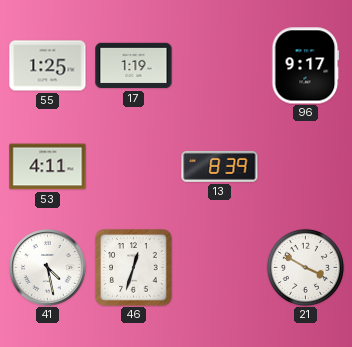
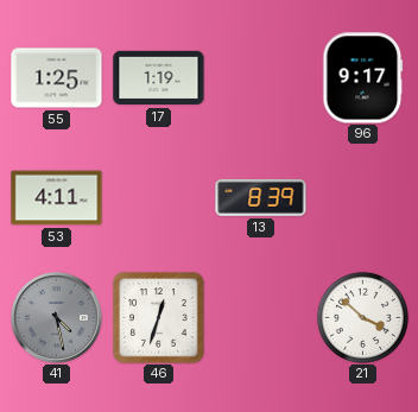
41 dial: white -> grey
21: 3:50 -> 3:52
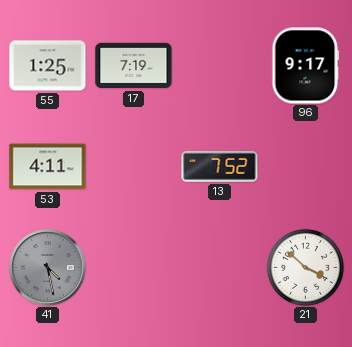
17: 1:19 -> 7:19
13: 8:39 -> 7:52
46: 12:33 -> none
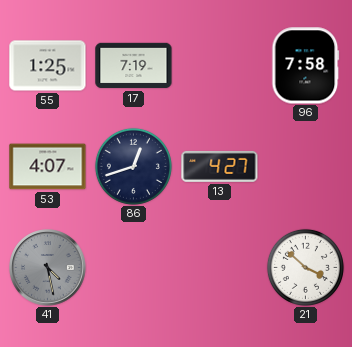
96: 9:17 -> 7:58
53: 4:11 -> 4:07
86: none -> 12:42
13: 7:52 -> 4:27
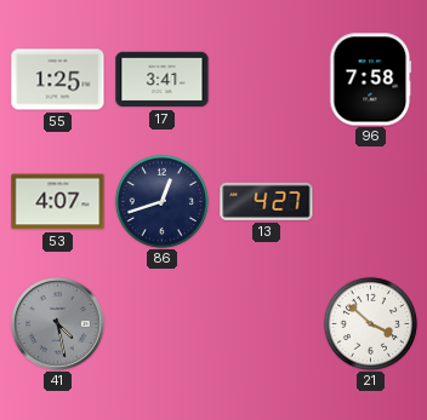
17: 7:19 -> 3:41
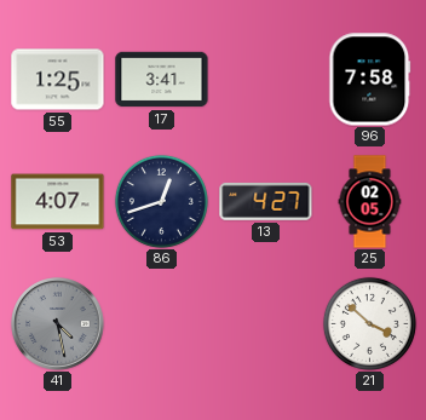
25: none -> 02:05
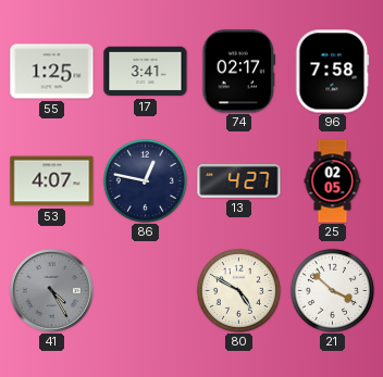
74: none -> 02:17
86: 12:42 -> 12:47
41: 4:28 -> 4:25
80: none -> 4:50
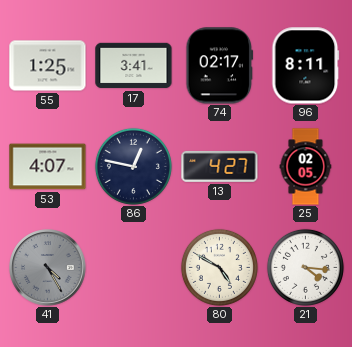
96: 7:58 -> 8:11
21: 3:52 -> 4:16
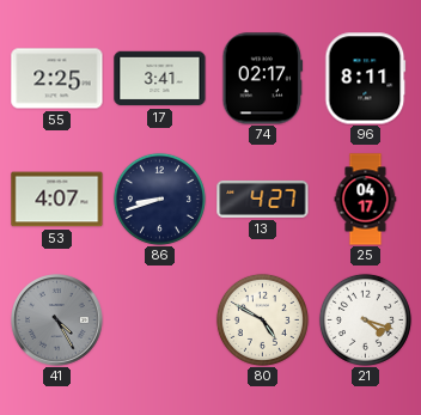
55: 1:25 -> 2:25
86: 12:47 -> 8:42
25: 02:05 -> 04:17
21: 4:16 -> 4:18
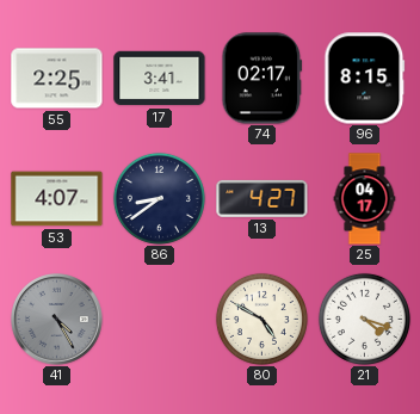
96: 8:11 -> 8:15
86: 8:42 -> 8:39
